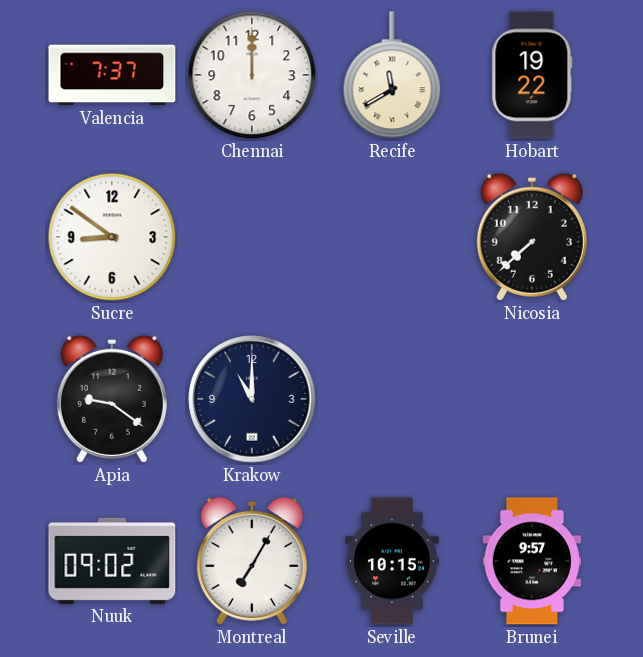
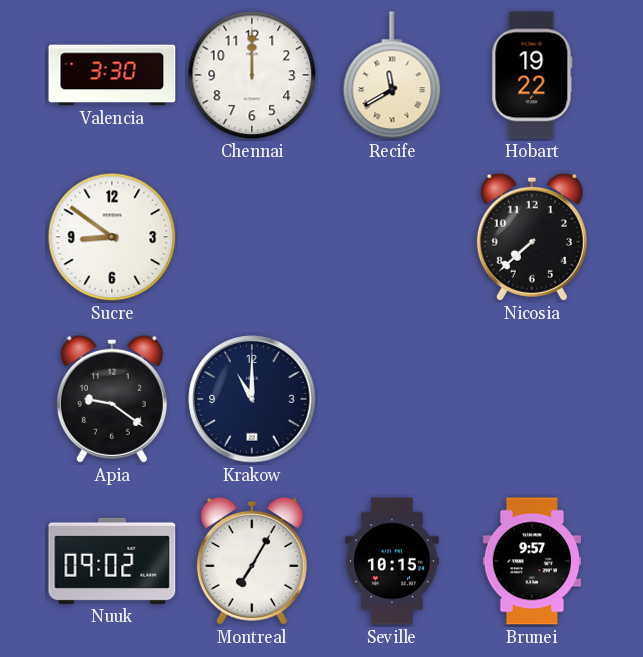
Valencia: 7:37 -> 3:30
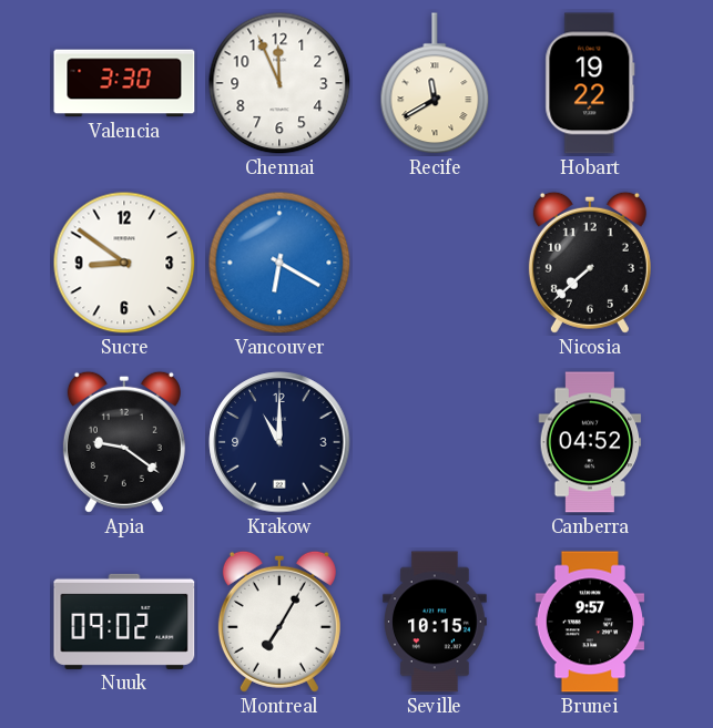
Chennai: 12:00 -> 11:56
Vancouver: none -> 6:20
Canberra: none -> 04:52
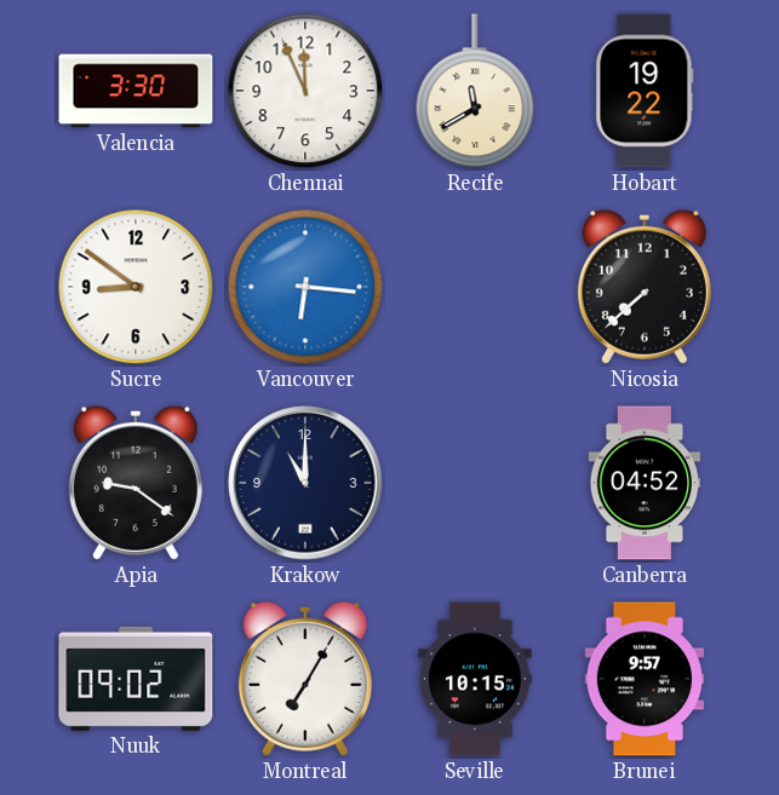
Vancouver: 6:20 -> 6:16
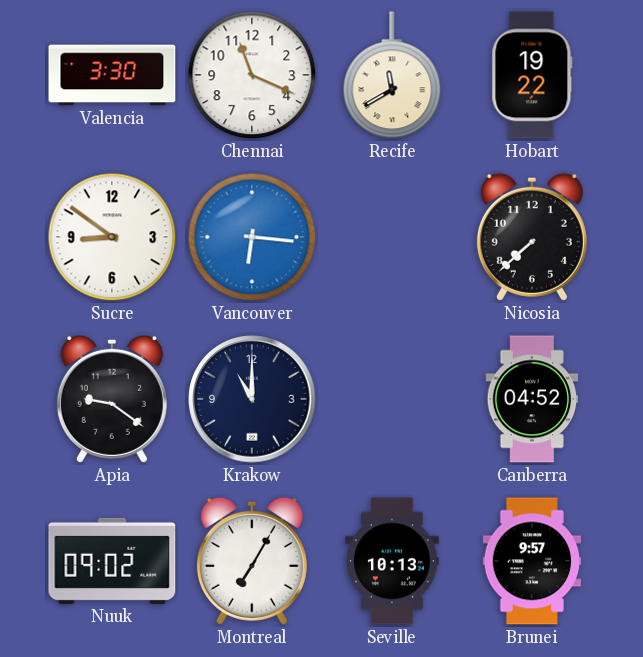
Chennai: 11:56 -> 11:19
Seville: 10:15 -> 10:13
